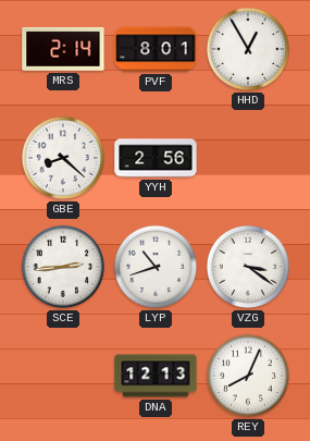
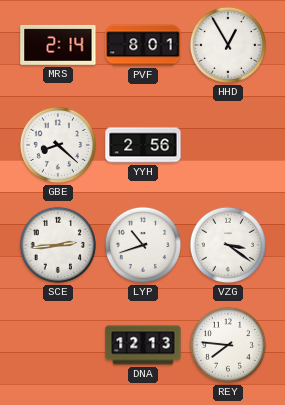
REY: 8:04 -> 7:46
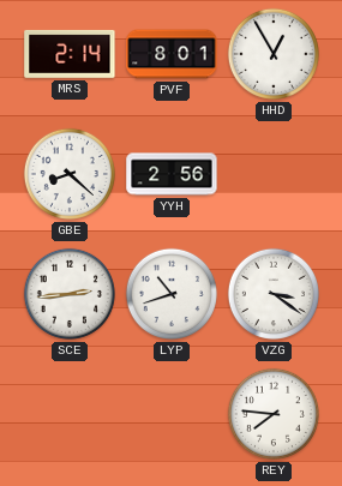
DNA: 12:13 -> none
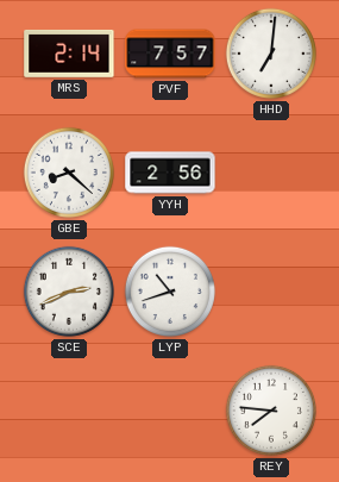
PVF: 8:01 -> 7:57
HHD: 12:55 -> 7:01
SCE: 2:44 -> 2:41
VZG: 3:21 -> none
